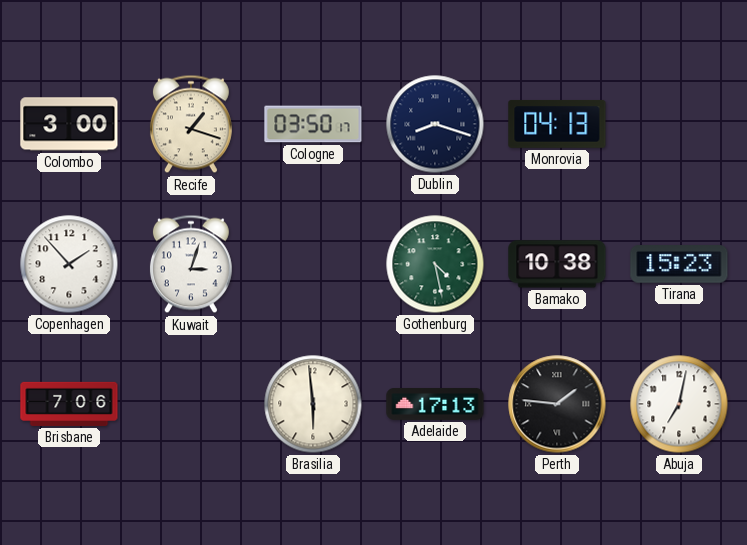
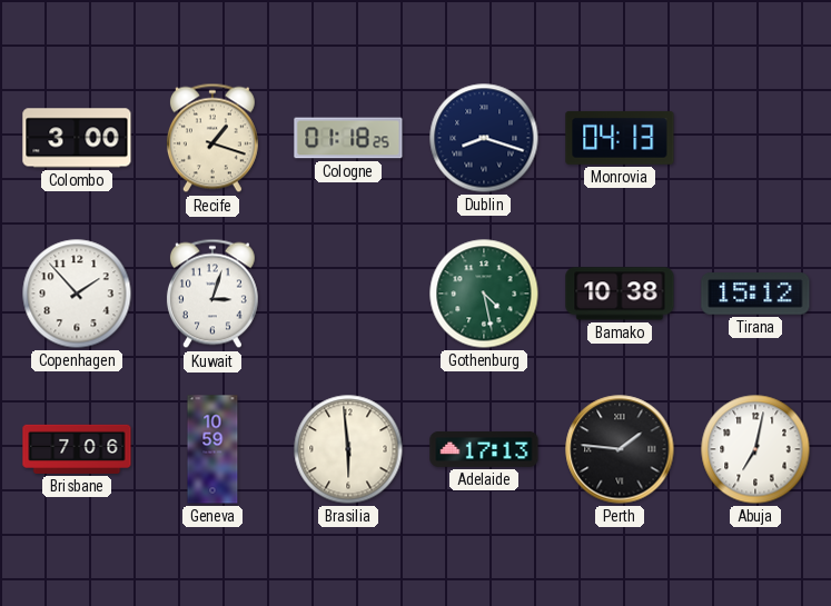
Cologne: 03:50 -> 01:18
Tirana: 15:23 -> 15:12
Geneva: none -> 10:59
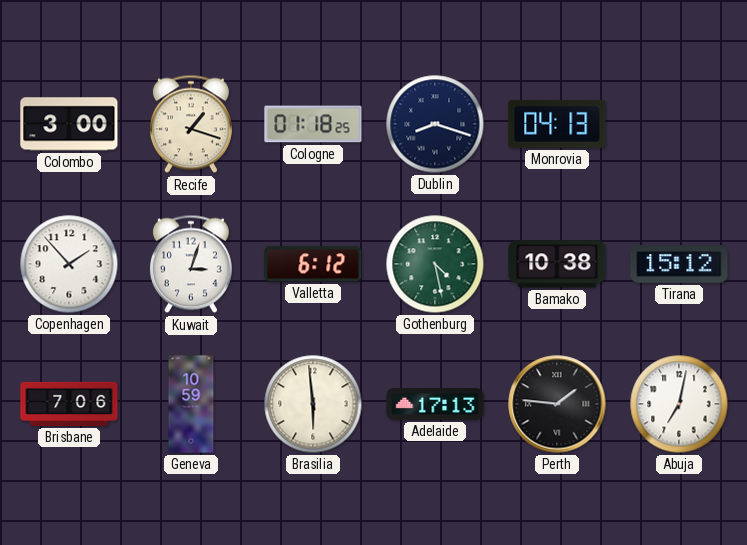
Valletta: none -> 6:12
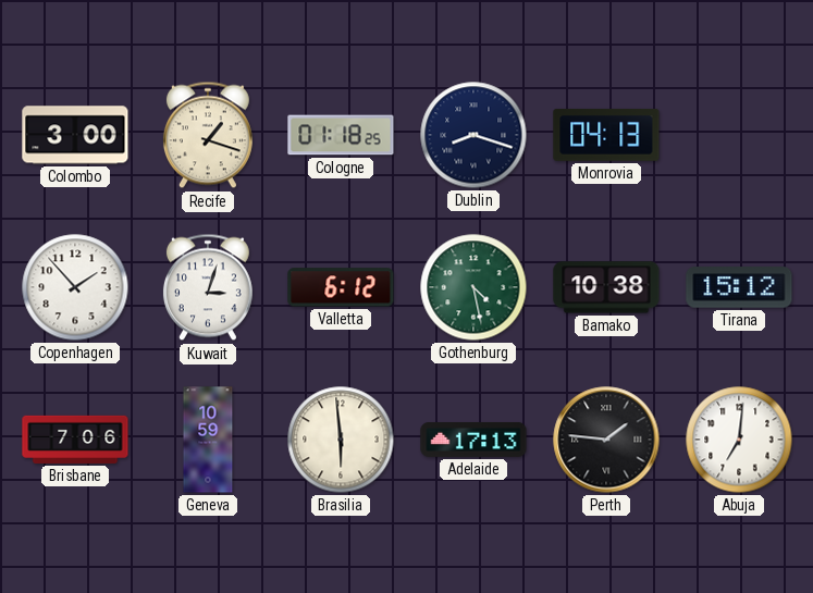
Abuja: 7:02 -> 7:01
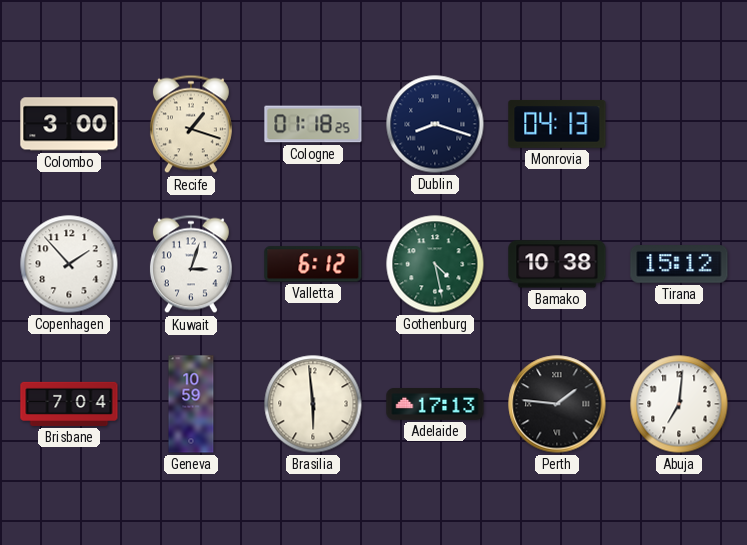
Brisbane: 7:06 -> 7:04
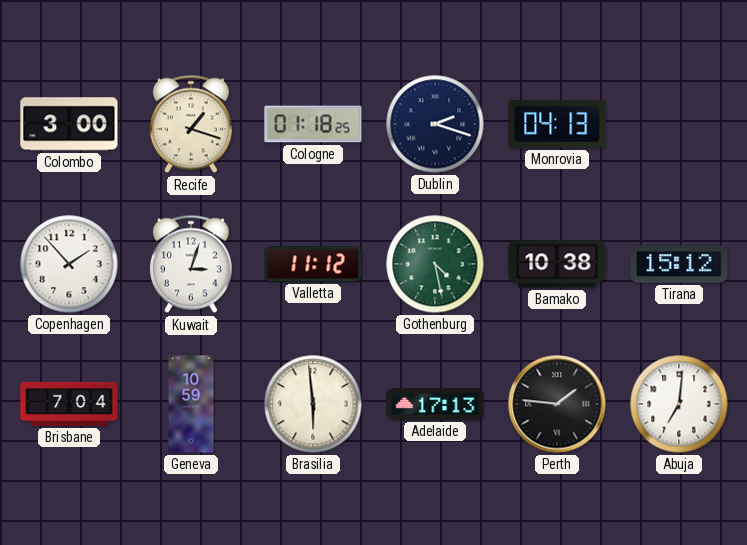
Dublin: 8:18 -> 2:18
Valletta: 6:12 -> 11:12
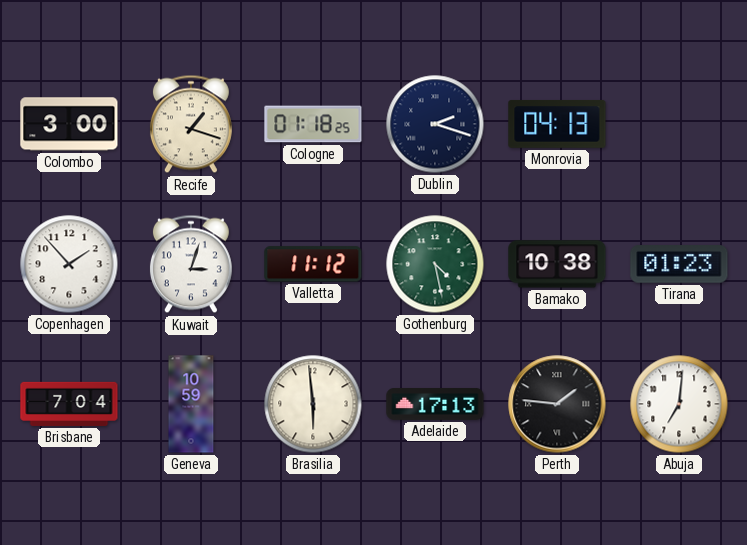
Tirana: 15:12 -> 01:23
